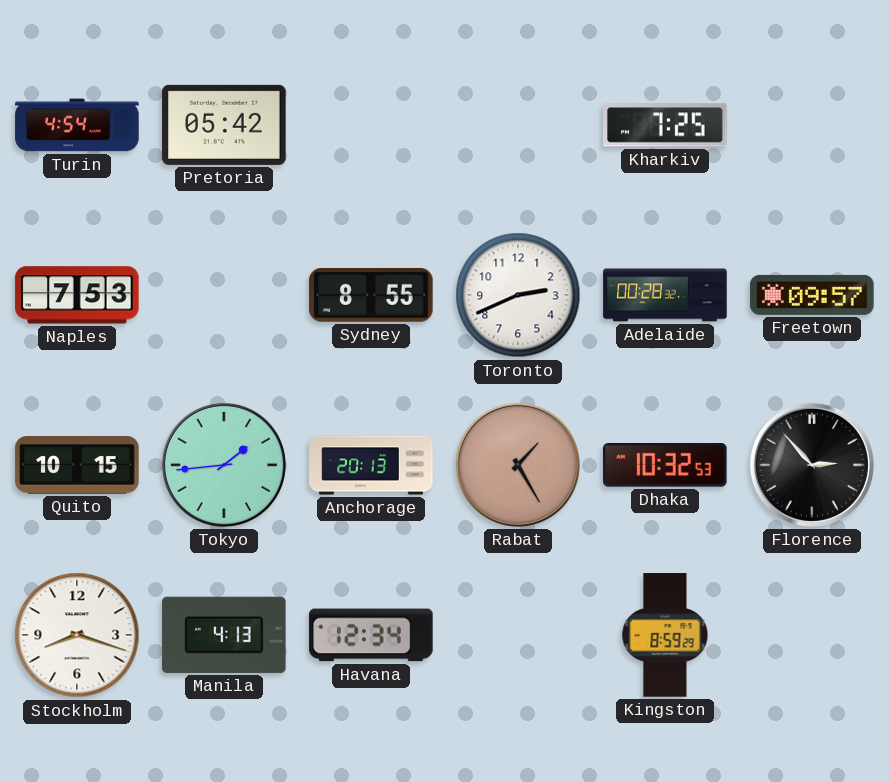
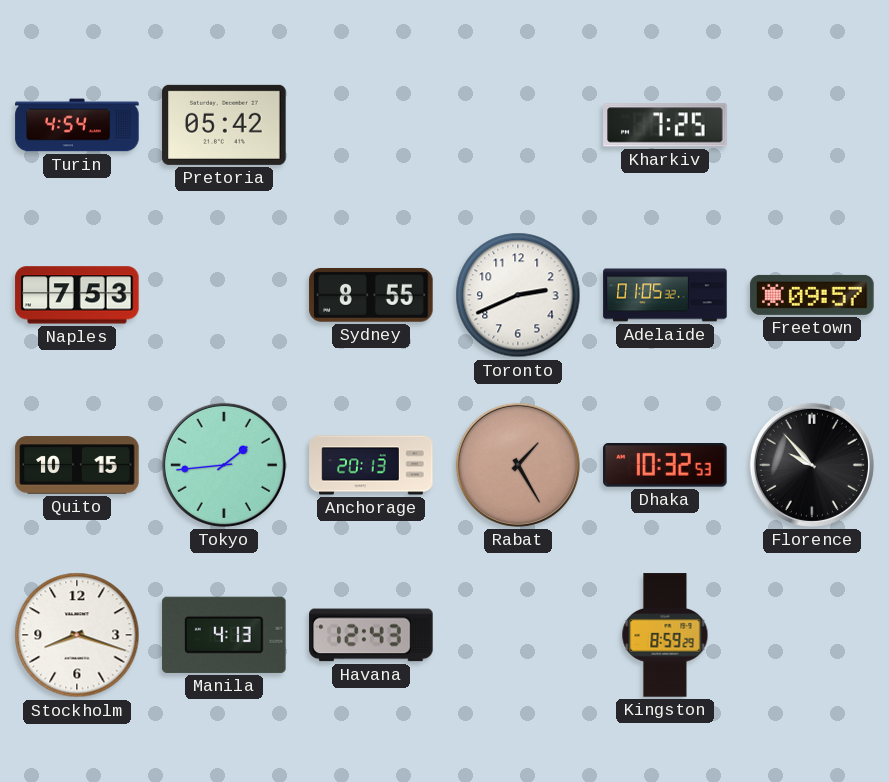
Adelaide: 00:28 -> 01:05
Florence: 2:53 -> 9:53
Havana: 12:34 -> 12:43
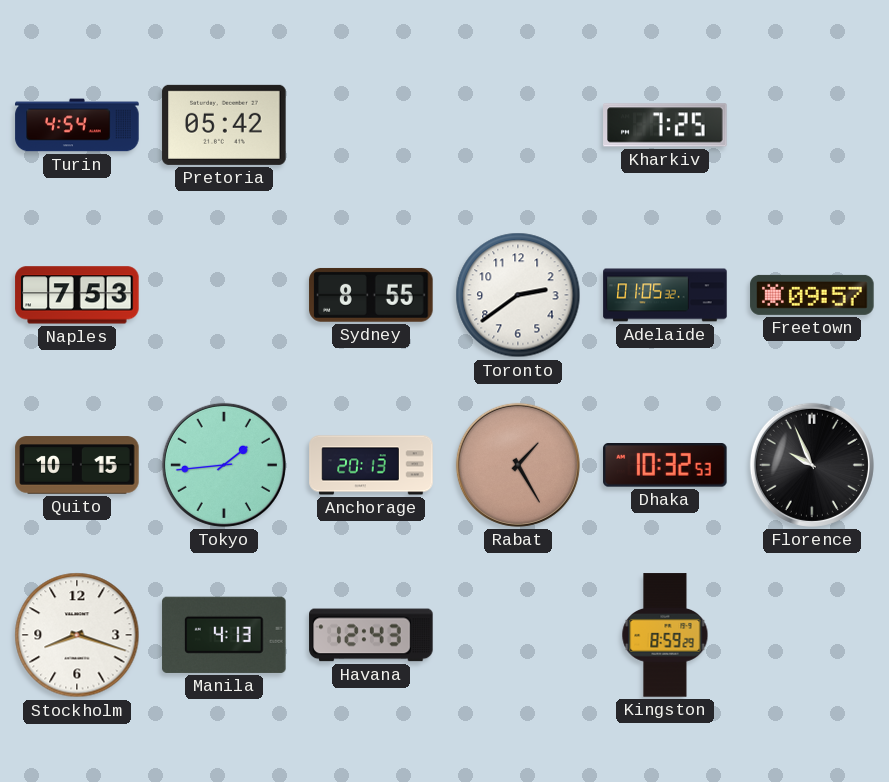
Toronto: 2:41 -> 2:39
Florence: 9:53 -> 9:56
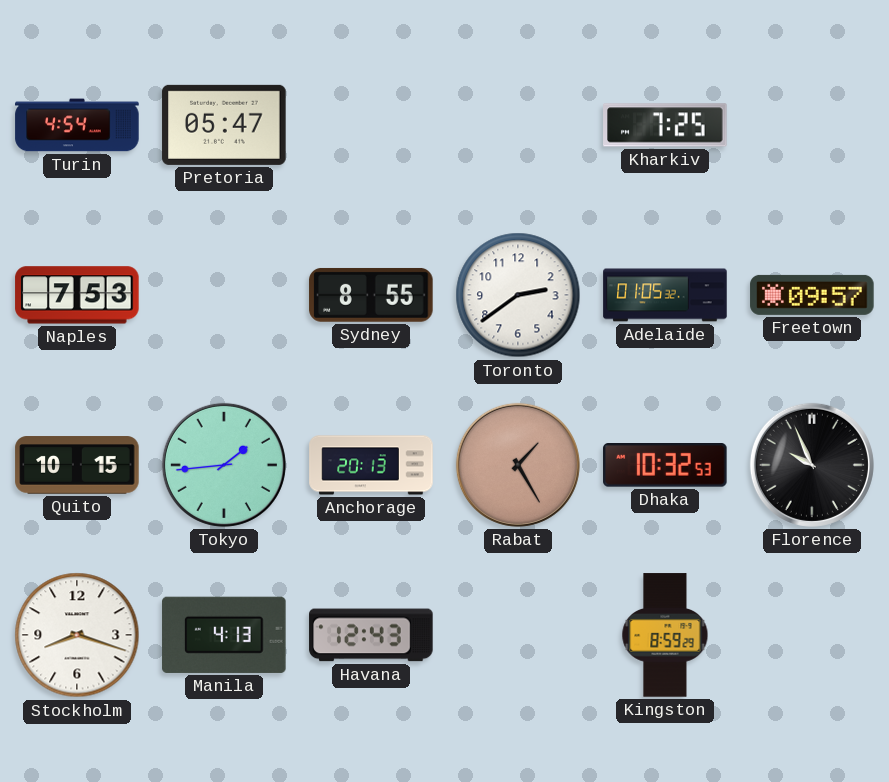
Pretoria: 05:42 -> 05:47
